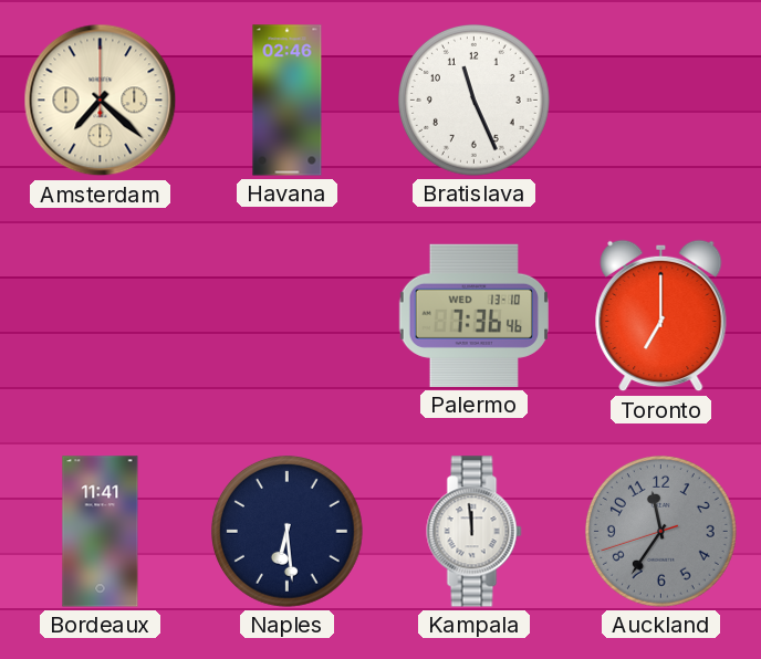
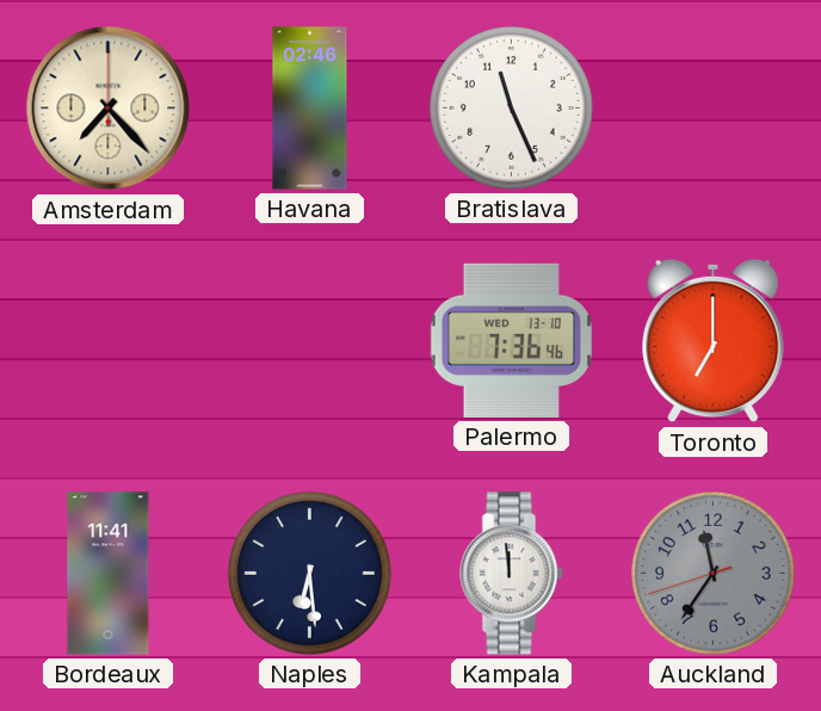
Amsterdam: 7:22 -> 7:23
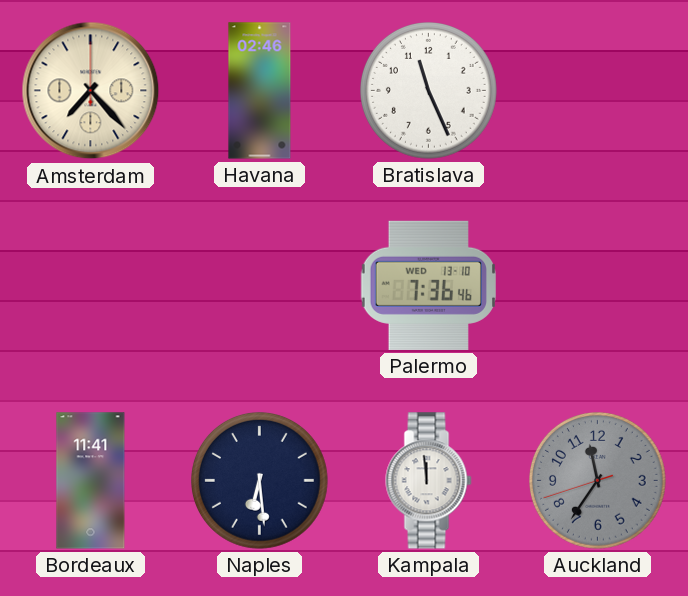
Toronto: 7:00 -> none
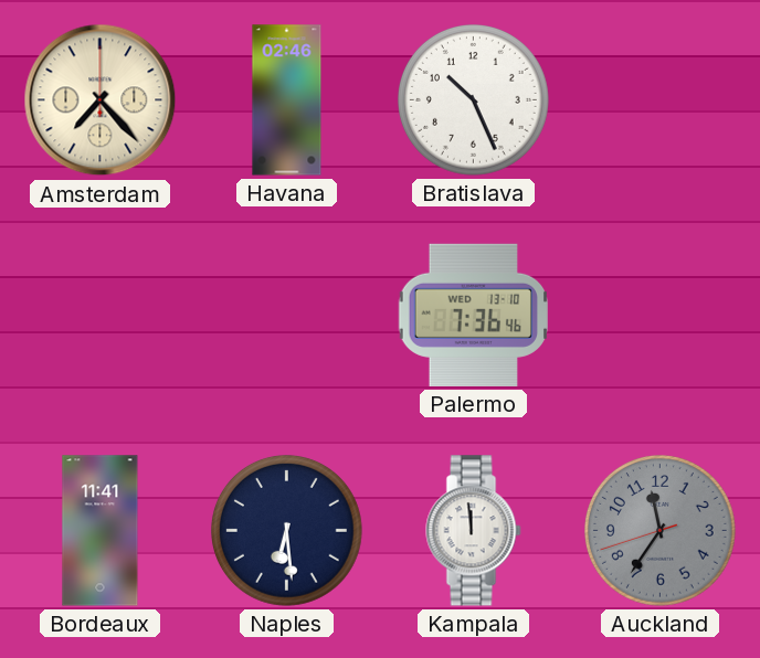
Bratislava: 11:26 -> 10:26
